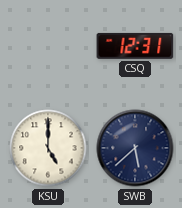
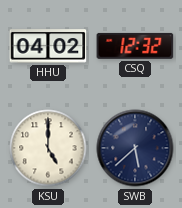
HHU: none -> 04:02
CSQ: 12:31 -> 12:32
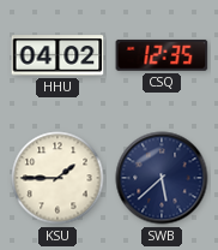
CSQ: 12:32 -> 12:35
KSU: 5:00 -> 1:45
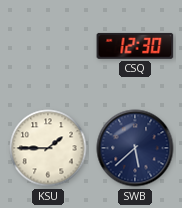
HHU: 04:02 -> none
CSQ: 12:35 -> 12:30
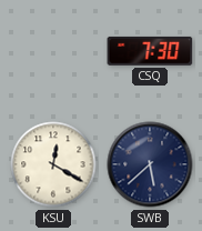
CSQ: 12:30 -> 7:30
KSU: 1:45 -> 12:20
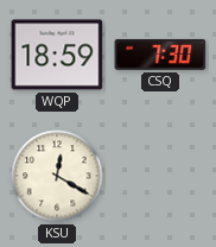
WQP: none -> 18:59
SWB: 5:38 -> none
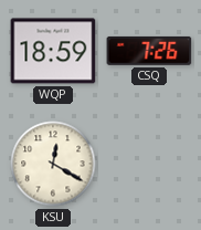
CSQ: 7:30 -> 7:26
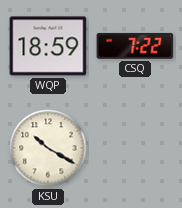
CSQ: 7:26 -> 7:22
KSU: 12:20 -> 10:20
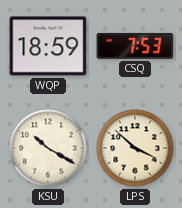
CSQ: 7:22 -> 7:53
LPS: none -> 3:52
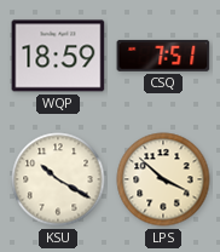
CSQ: 7:53 -> 7:51
